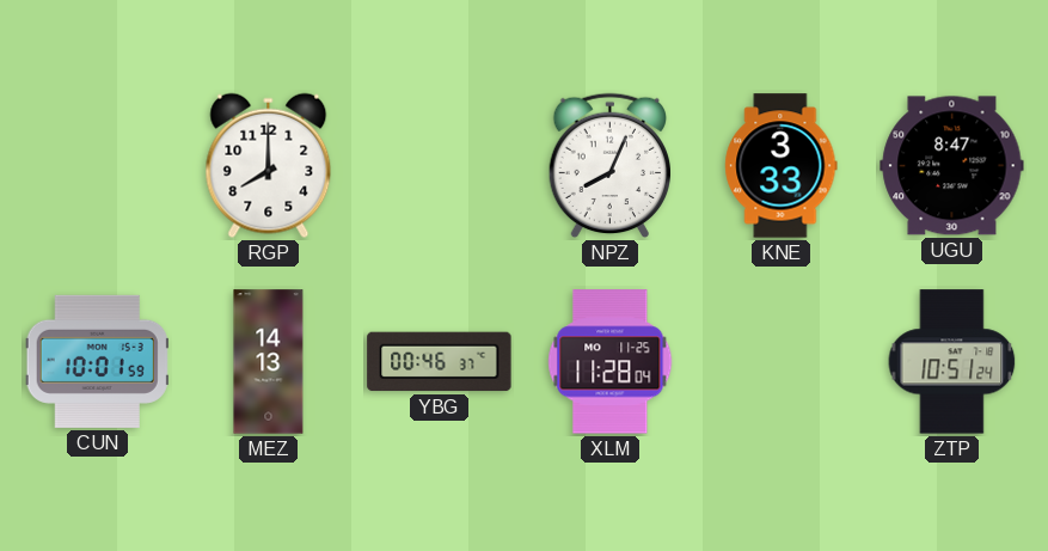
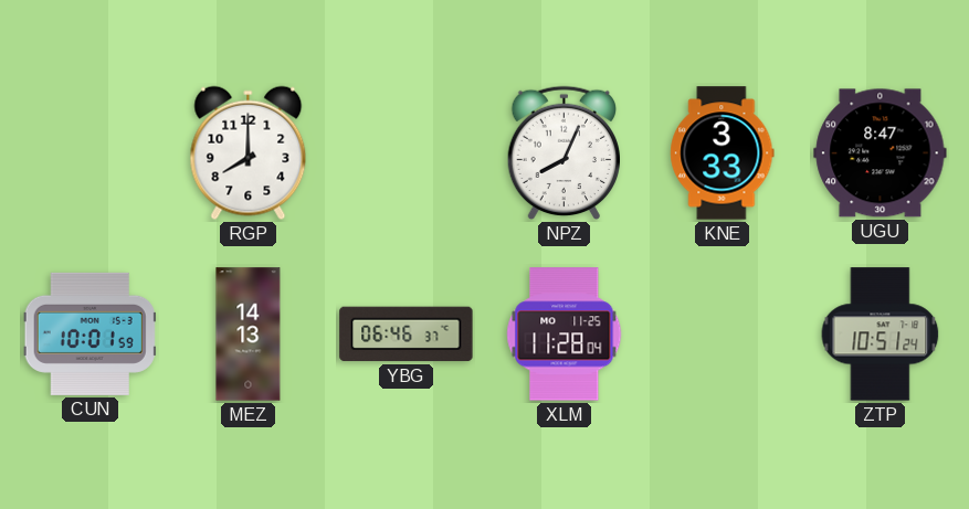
YBG: 00:46 -> 06:46
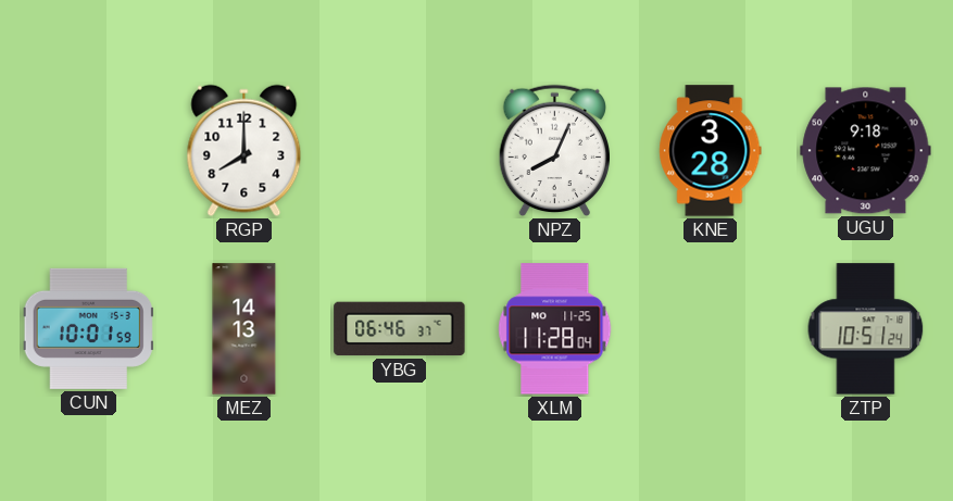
KNE: 3:33 -> 3:28
UGU: 8:47 -> 9:18
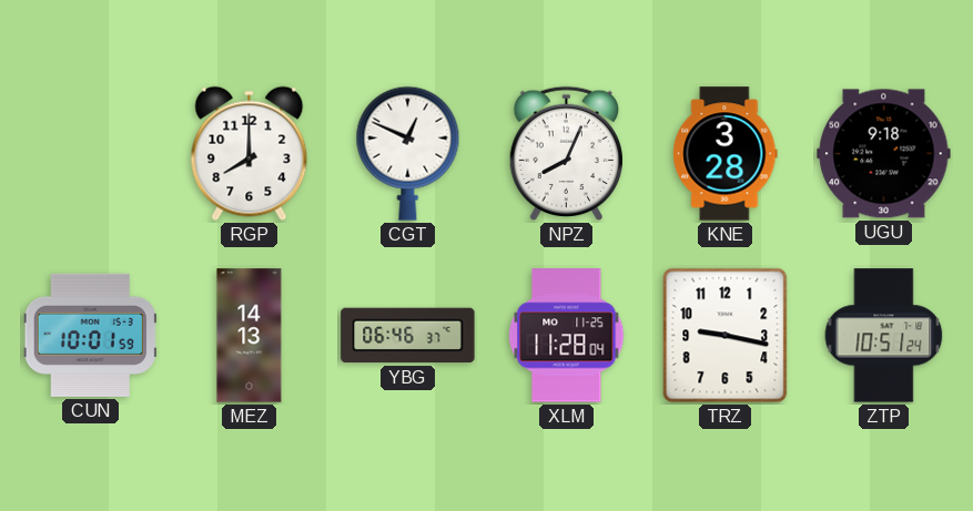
CGT: none -> 12:49
TRZ: none -> 9:17
